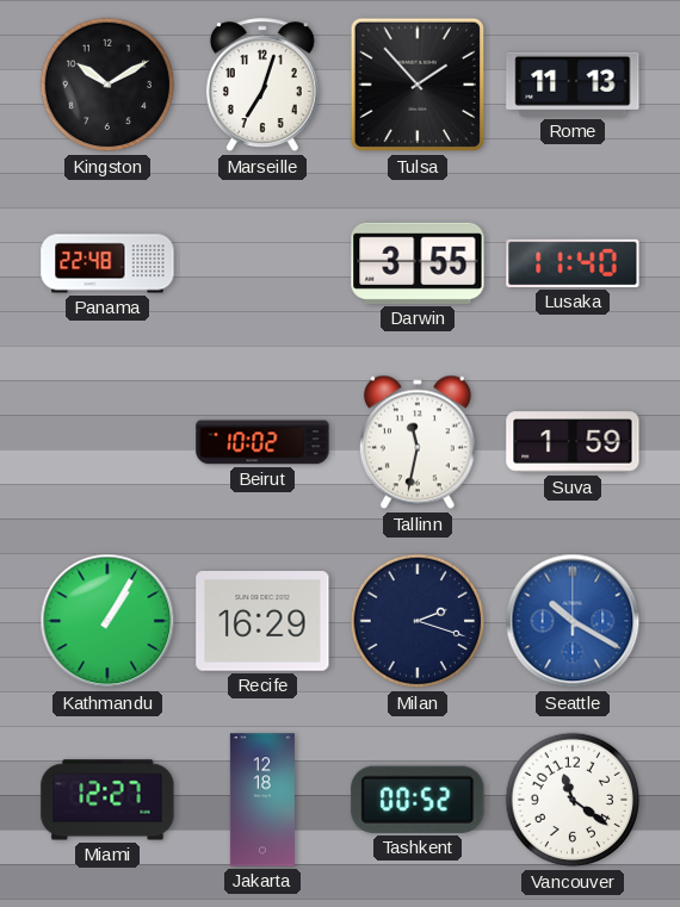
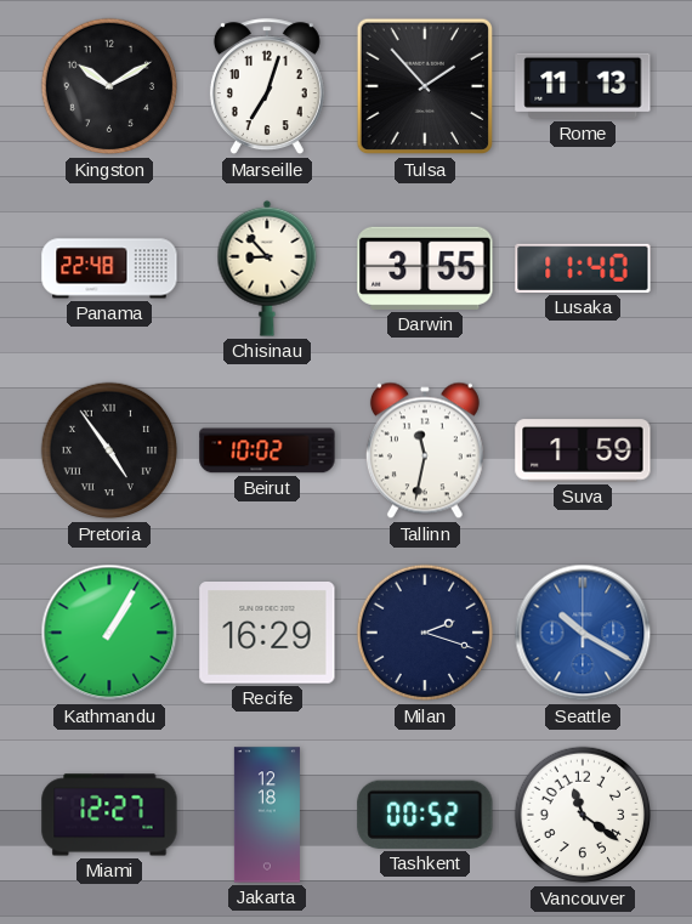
Chisinau: none -> 8:53
Pretoria: none -> 4:54
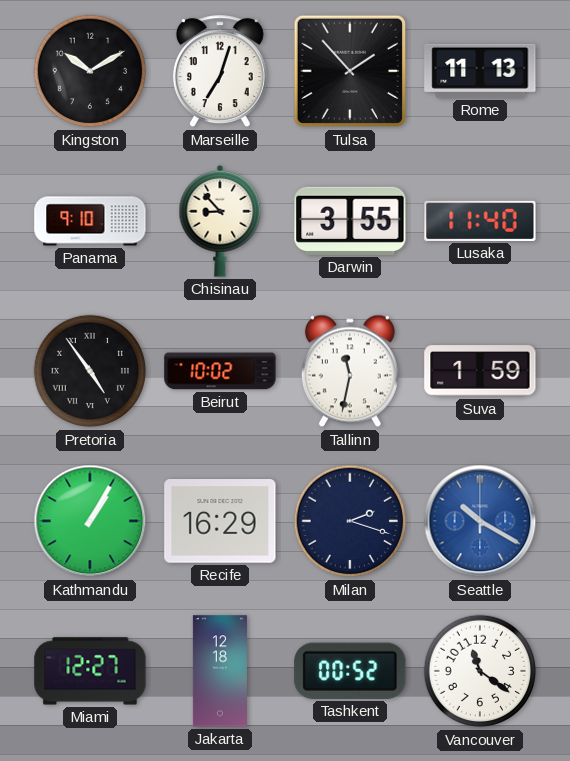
Panama: 22:48 -> 9:10
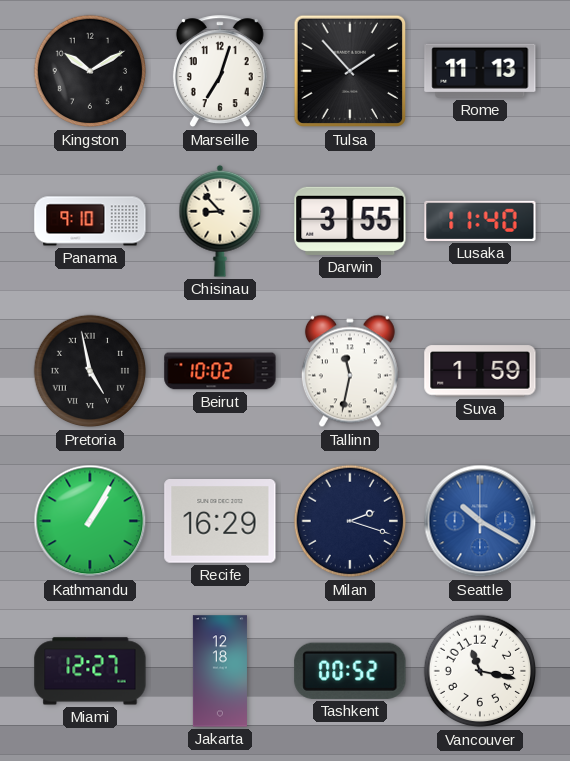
Pretoria: 4:54 -> 4:58
Vancouver: 11:21 -> 11:17
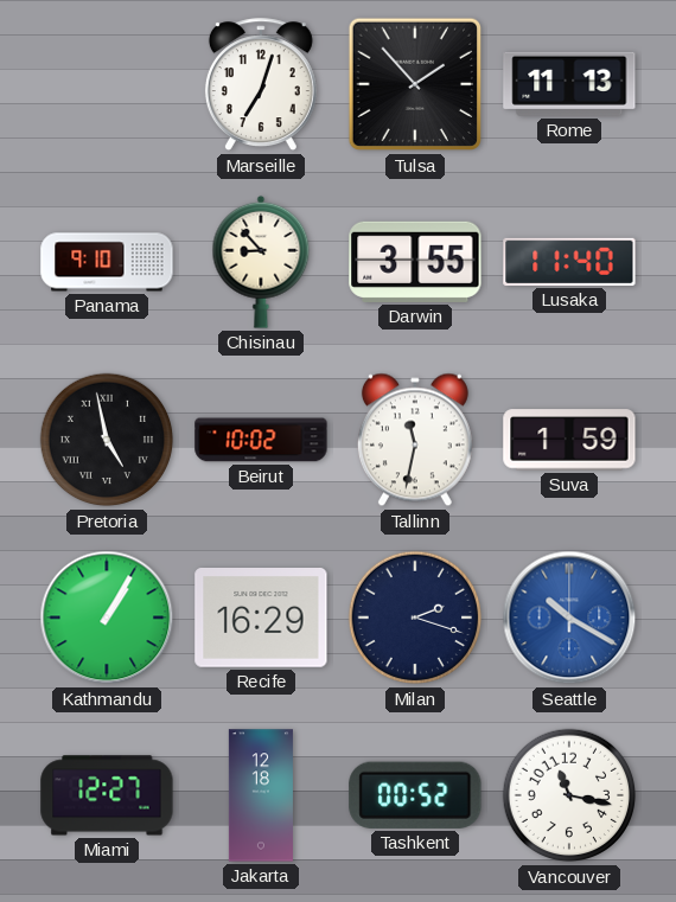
Kingston: 10:10 -> none
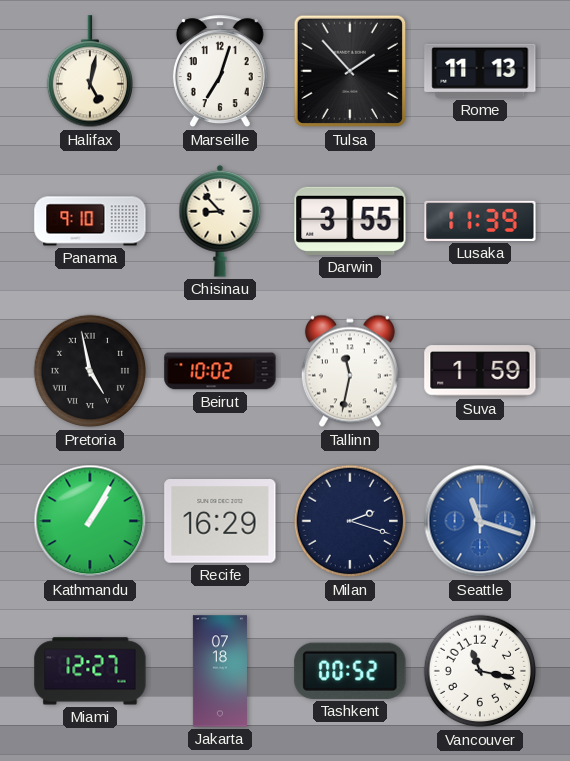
Halifax: none -> 5:02
Lusaka: 11:40 -> 11:39
Seattle: 10:20 -> 11:18
Jakarta: 12:18 -> 07:18
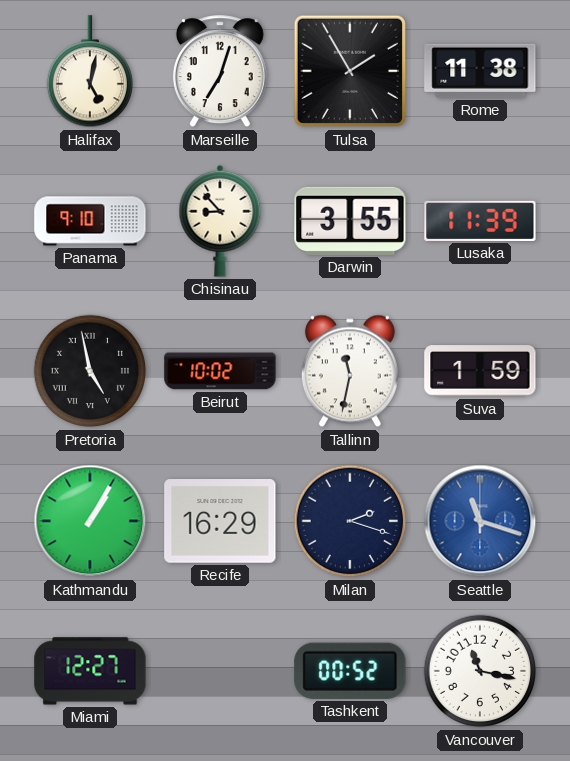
Tulsa: 1:53 -> 1:55
Rome: 11:13 -> 11:38
Jakarta: 07:18 -> none
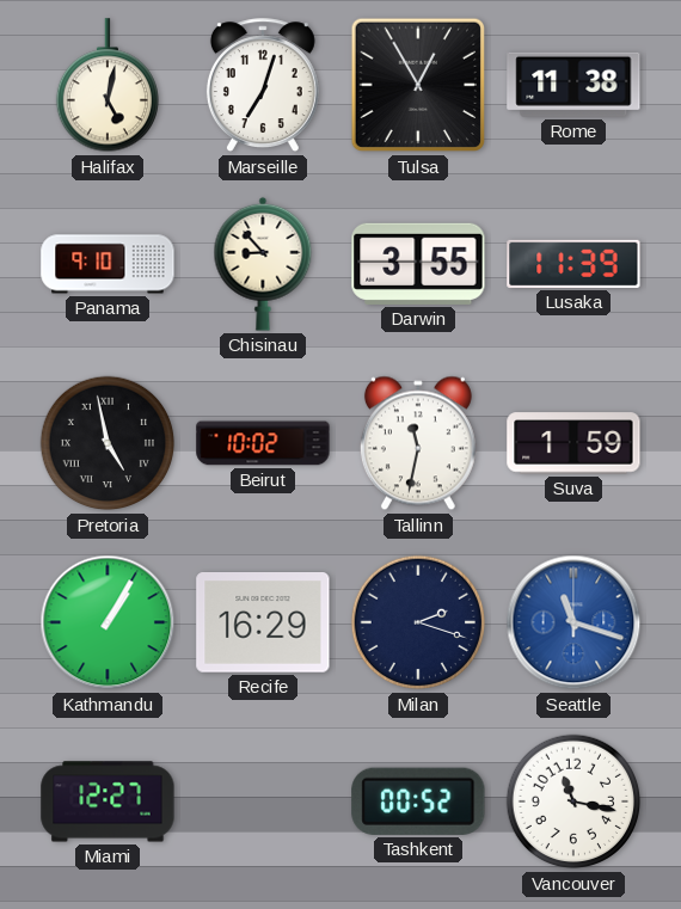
Tulsa: 1:55 -> 12:55
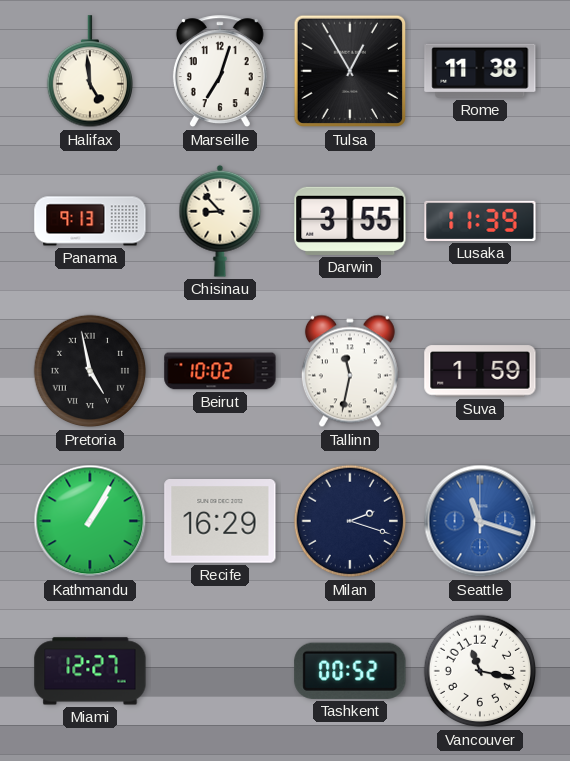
Halifax: 5:02 -> 4:59
Panama: 9:10 -> 9:13
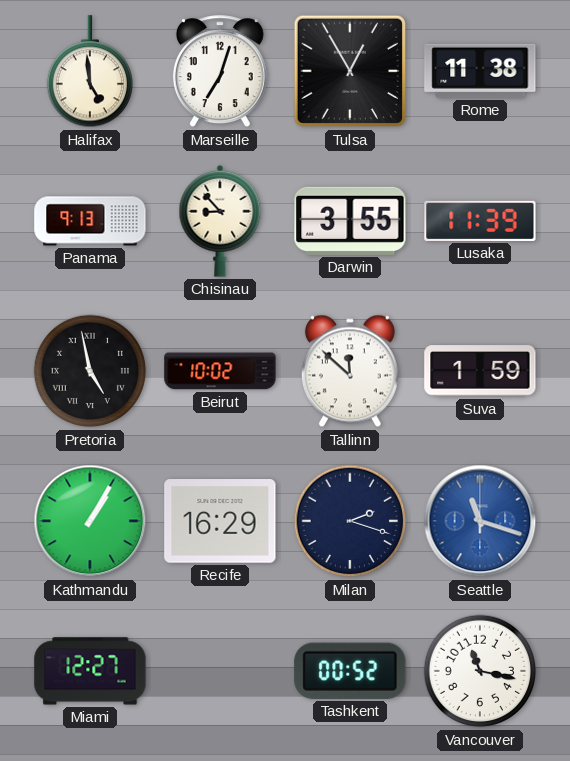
Tallinn: 11:32 -> 11:52
